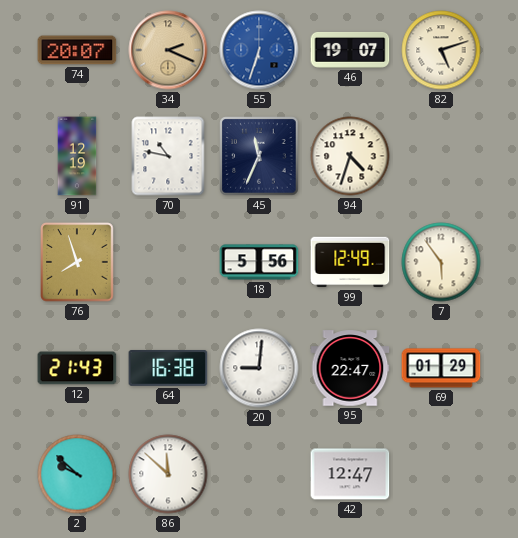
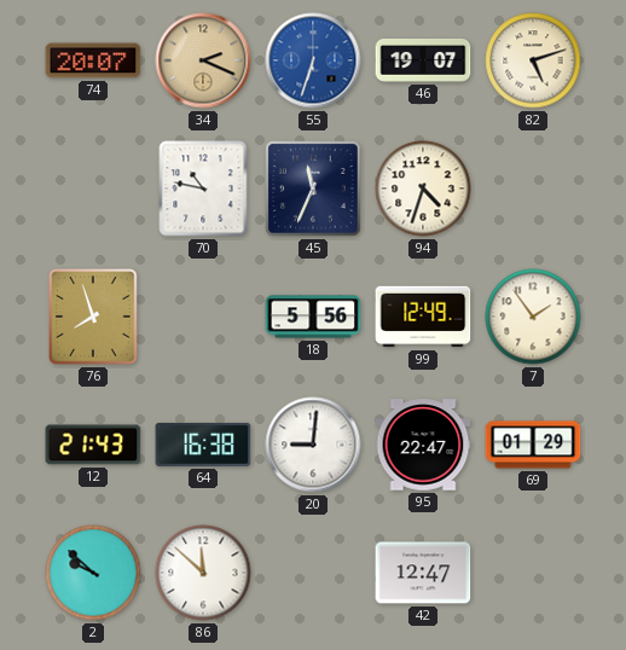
91: 12:19 -> none
7: 5:54 -> 1:54
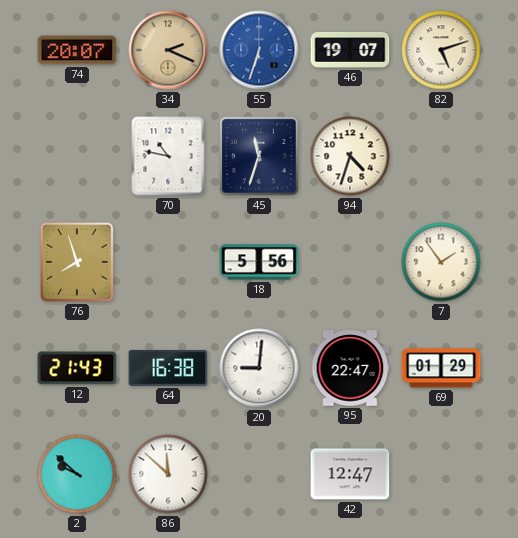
45: 11:34 -> 11:33
99: 12:49 -> none
